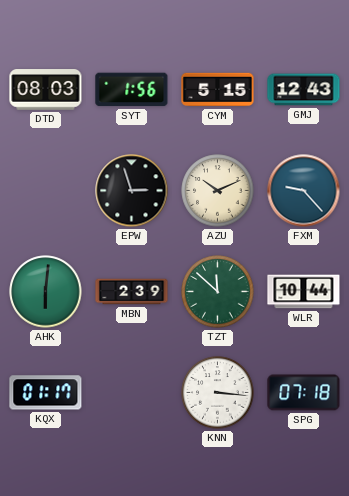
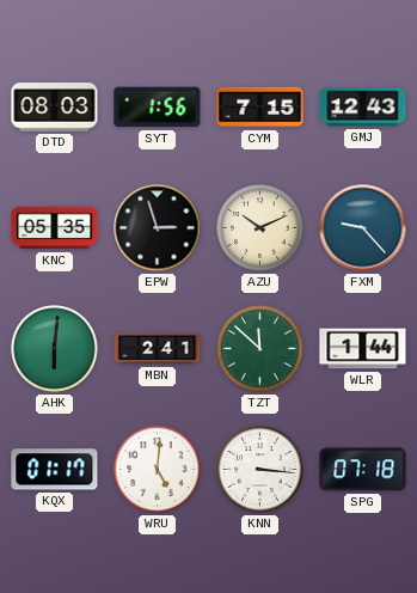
CYM: 5:15 -> 7:15
KNC: none -> 05:35
MBN: 2:39 -> 2:41
WLR: 10:44 -> 1:44
WRU: none -> 5:01
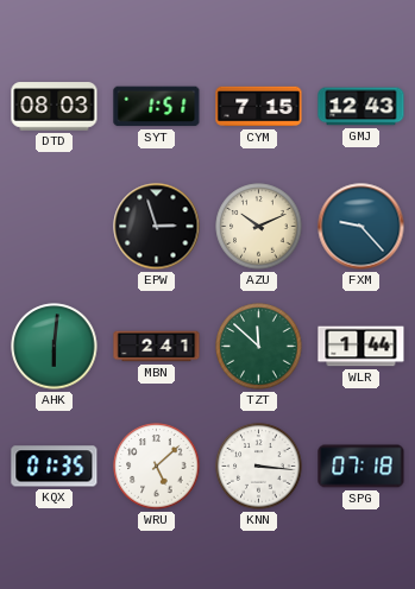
SYT: 1:56 -> 1:51
KNC: 05:35 -> none
KQX: 01:17 -> 01:35
WRU: 5:01 -> 5:08
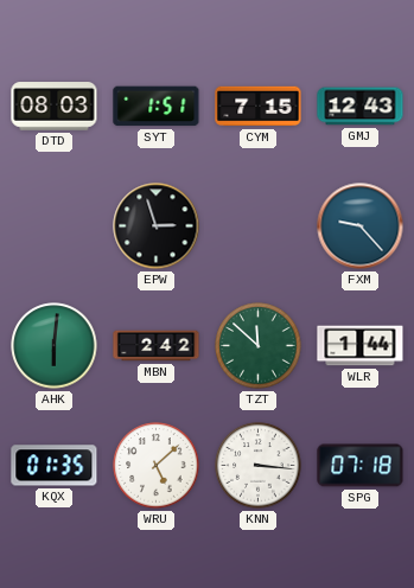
AZU: 10:11 -> none
MBN: 2:41 -> 2:42
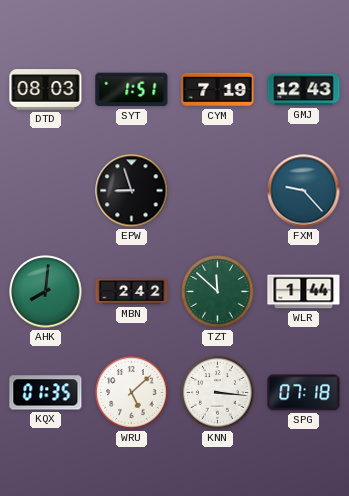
CYM: 7:15 -> 7:19
EPW: 2:57 -> 8:57
AHK: 6:01 -> 8:01
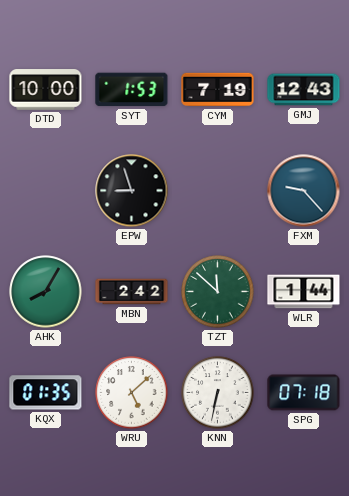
DTD: 08:03 -> 10:00
SYT: 1:51 -> 1:53
AHK: 8:01 -> 8:05
KNN: 3:16 -> 6:32
